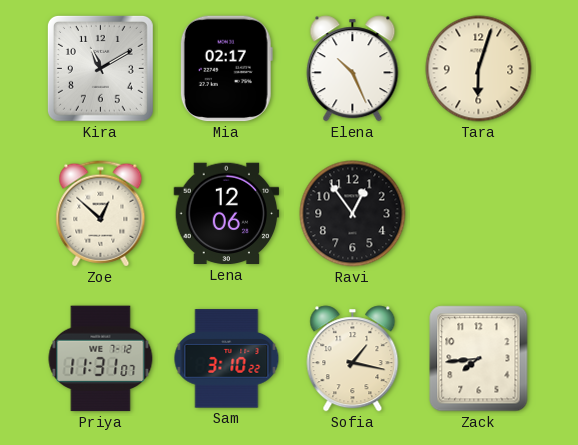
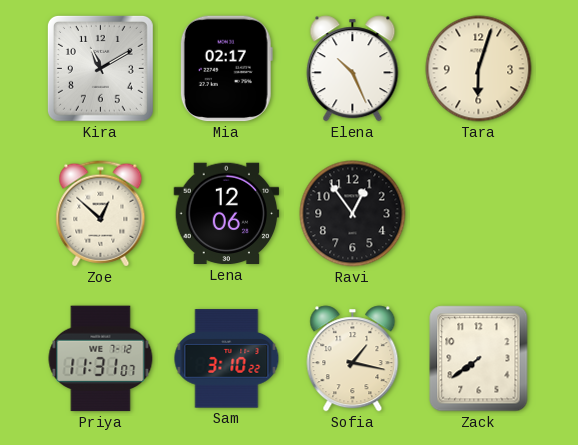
Zack: 7:44 -> 7:39
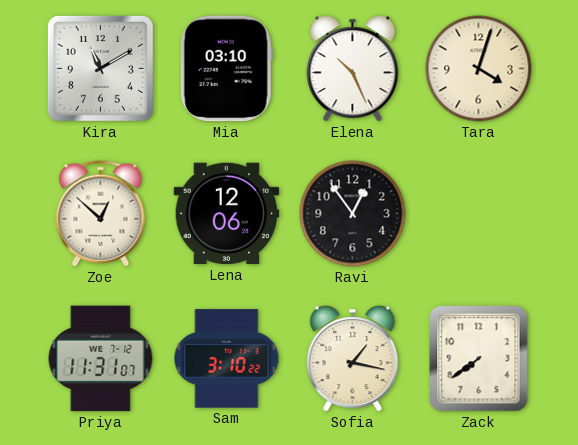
Mia: 02:17 -> 03:10
Tara: 6:03 -> 4:03
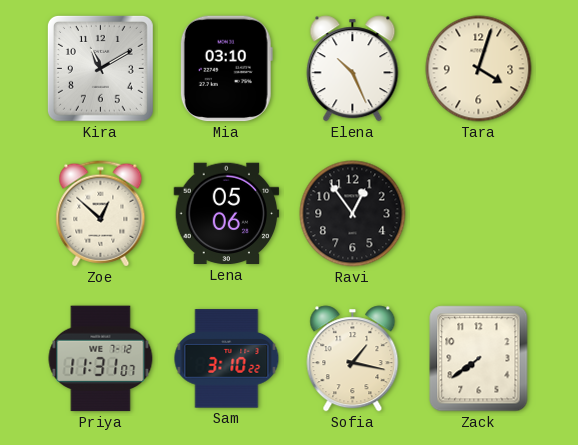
Lena: 12:06 -> 05:06
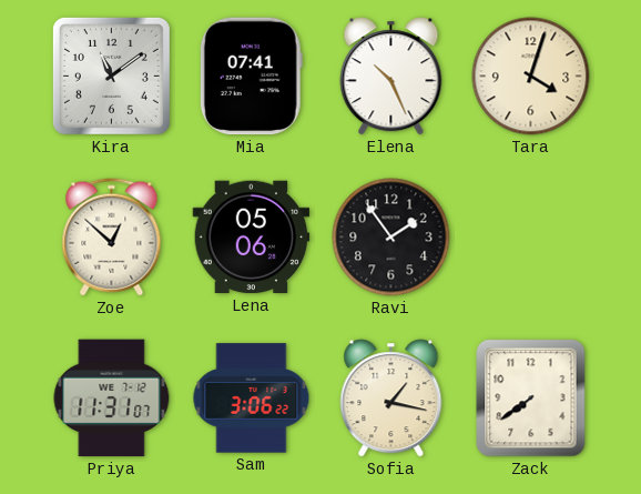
Kira: 11:10 -> 11:09
Mia: 03:10 -> 07:41
Ravi: 12:54 -> 1:54
Sam: 3:10 -> 3:06
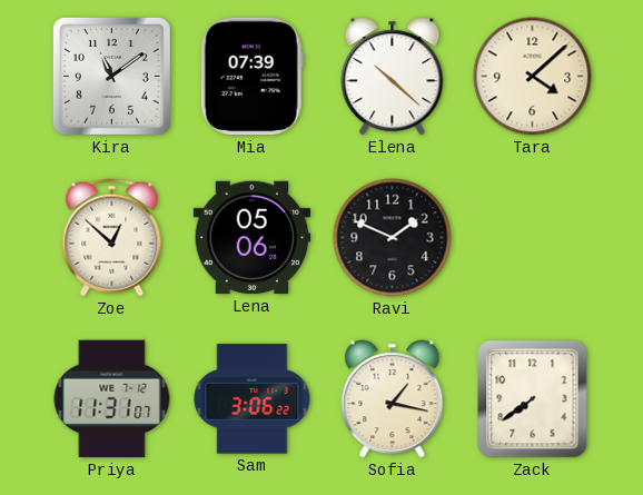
Mia: 07:41 -> 07:39
Elena: 10:26 -> 10:22
Tara: 4:03 -> 4:08
Ravi: 1:54 -> 1:49
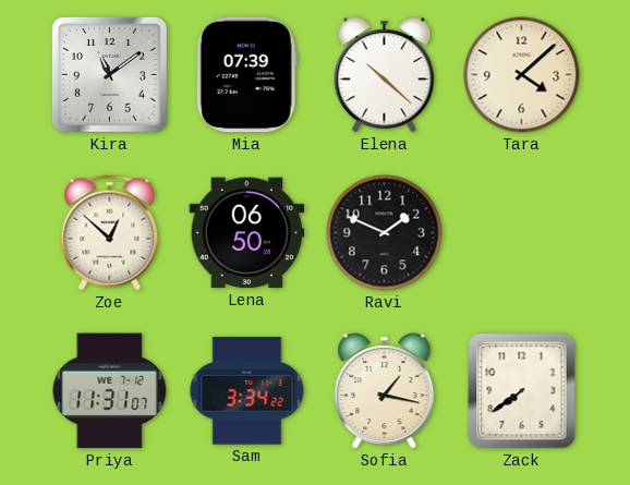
Lena: 05:06 -> 06:50
Sam: 3:06 -> 3:34
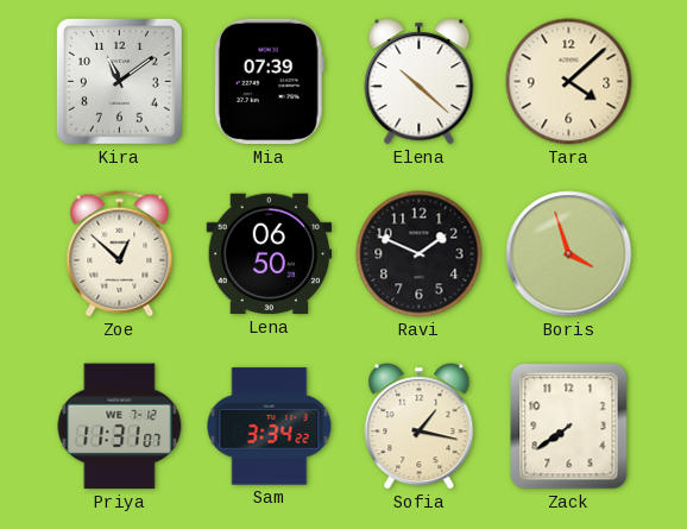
Boris: none -> 3:57
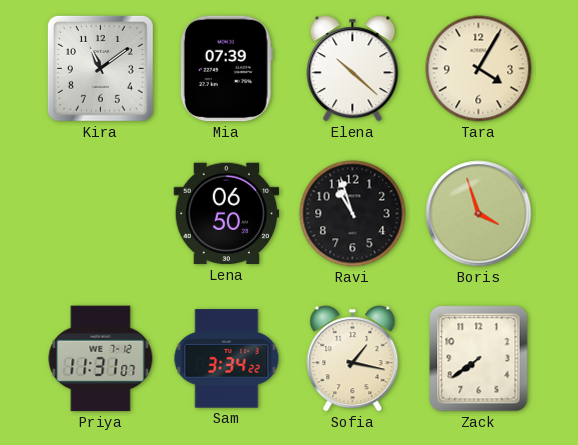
Tara: 4:08 -> 4:05
Zoe: 12:52 -> none
Ravi: 1:49 -> 10:57
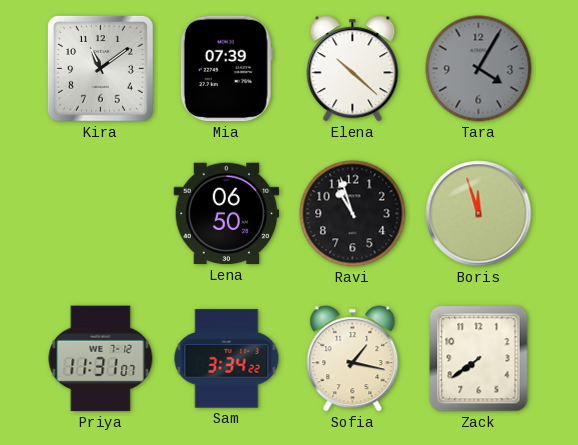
Tara dial: cream -> grey
Boris: 3:57 -> 11:57
